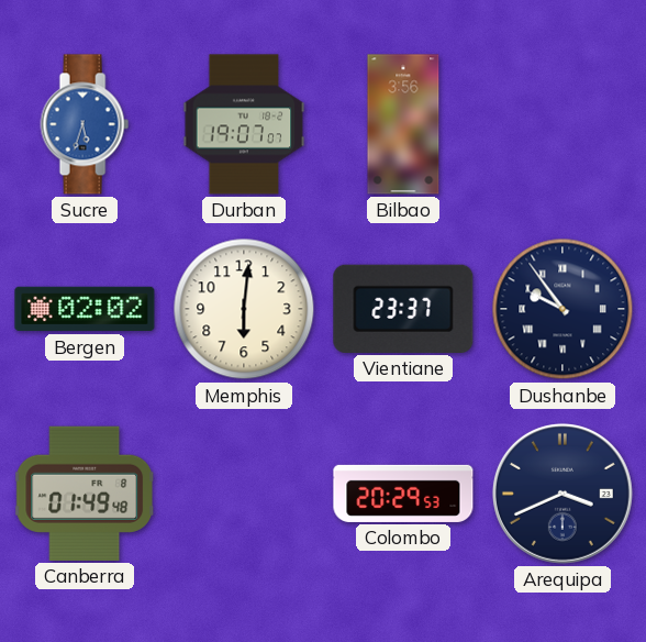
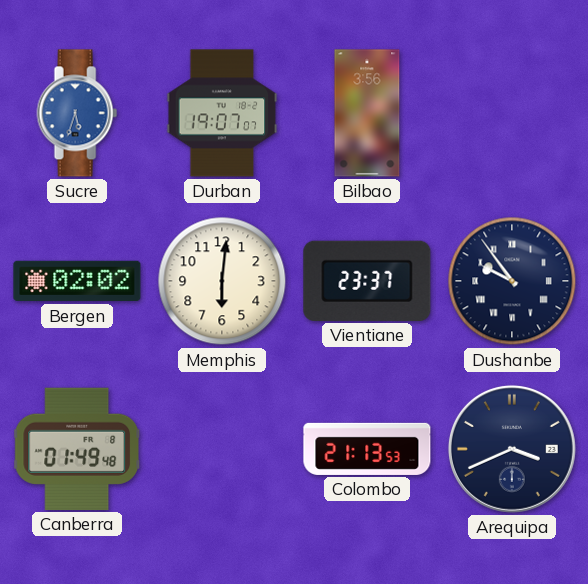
Colombo: 20:29 -> 21:13
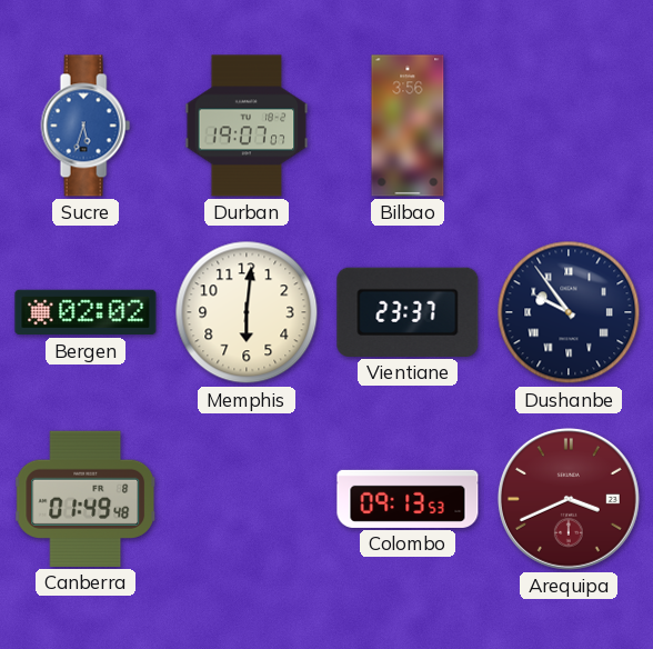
Colombo: 21:13 -> 09:13
Arequipa dial: navy -> burgundy
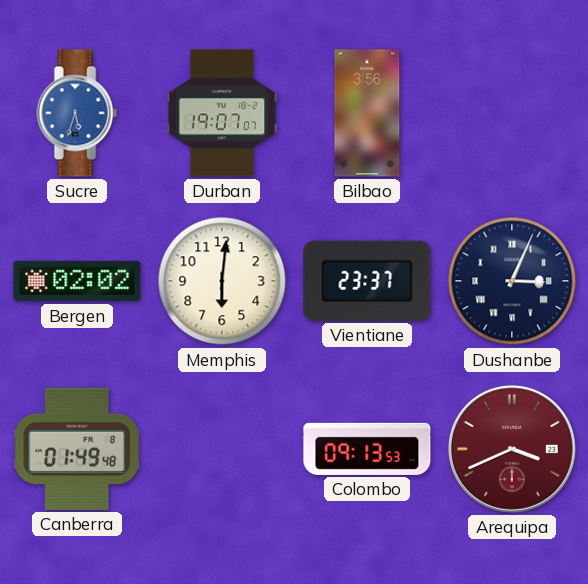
Dushanbe: 9:54 -> 3:04
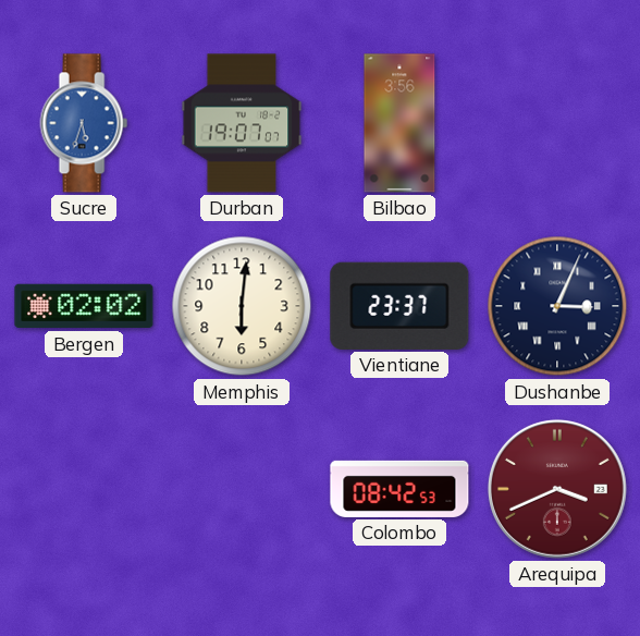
Canberra: 01:49 -> none
Colombo: 09:13 -> 08:42
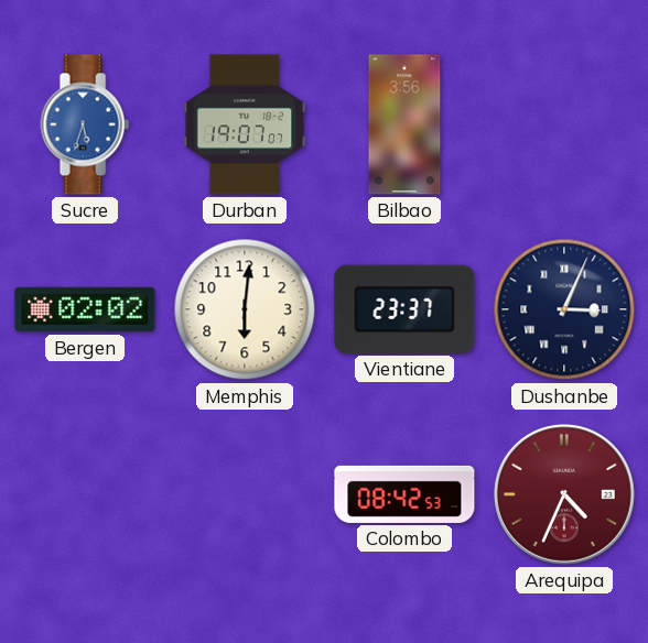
Arequipa: 3:41 -> 4:34
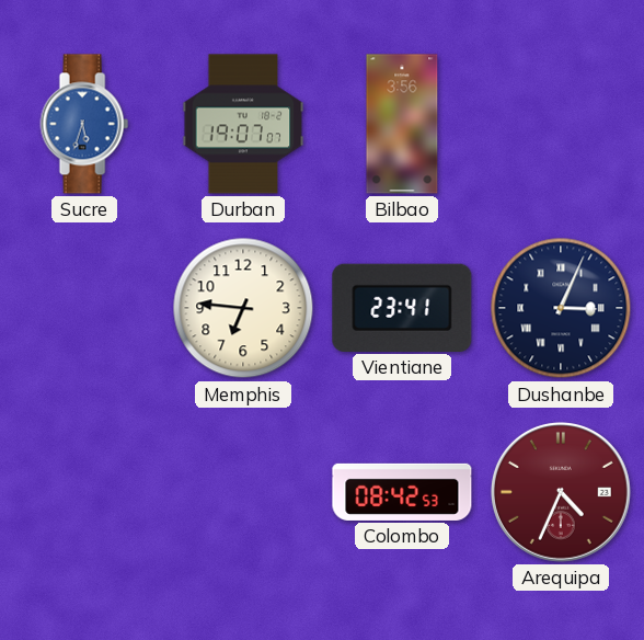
Bergen: 02:02 -> none
Memphis: 6:01 -> 6:46
Vientiane: 23:37 -> 23:41
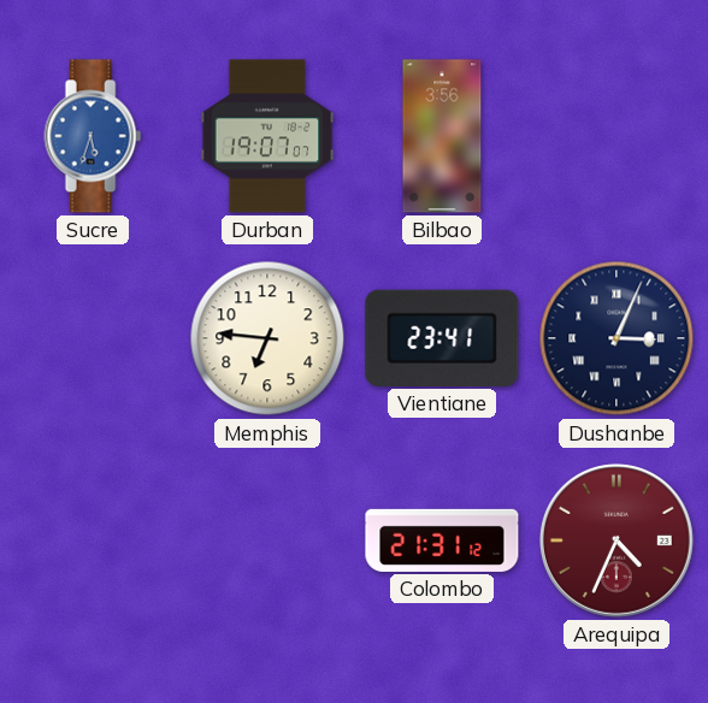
Colombo: 08:42 -> 21:31
